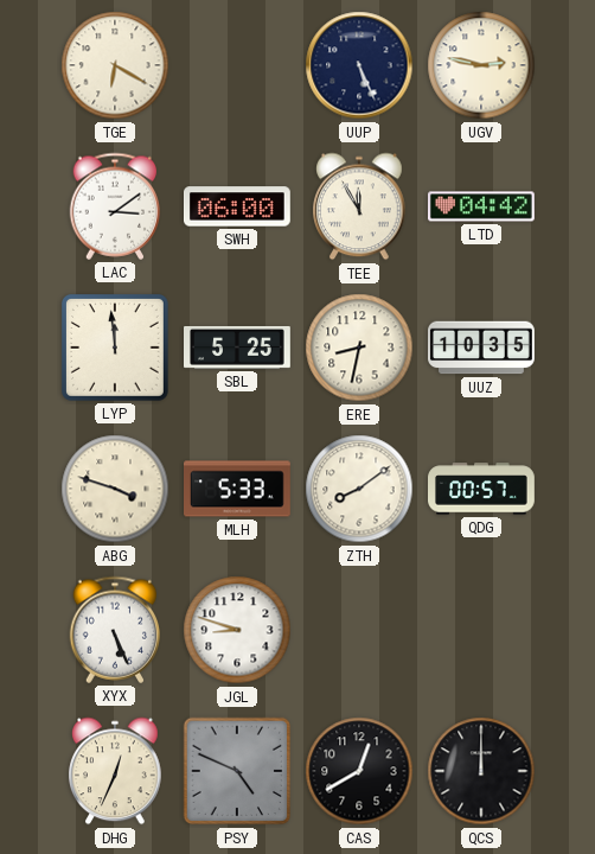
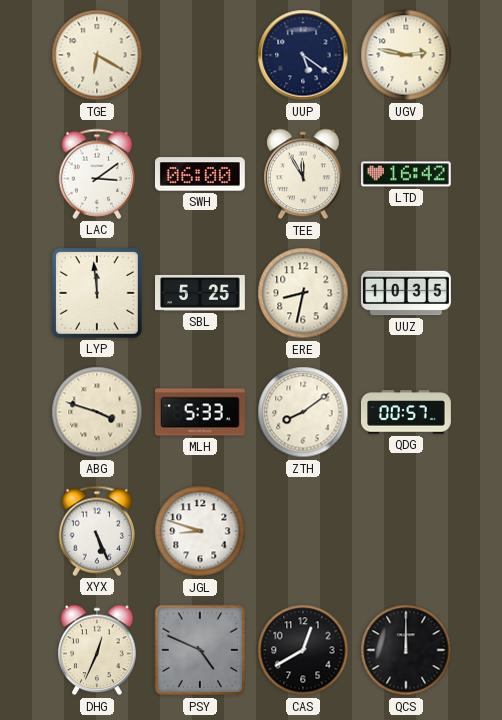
UUP: 5:26 -> 5:21
LTD: 04:42 -> 16:42
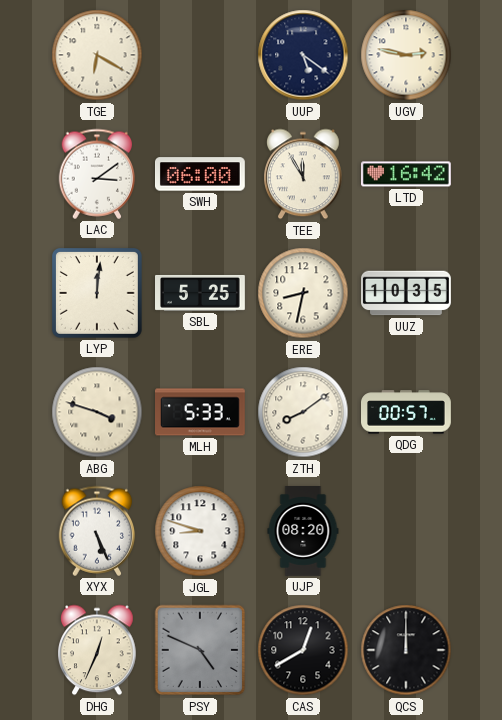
LYP: 11:59 -> 12:01
UJP: none -> 08:20
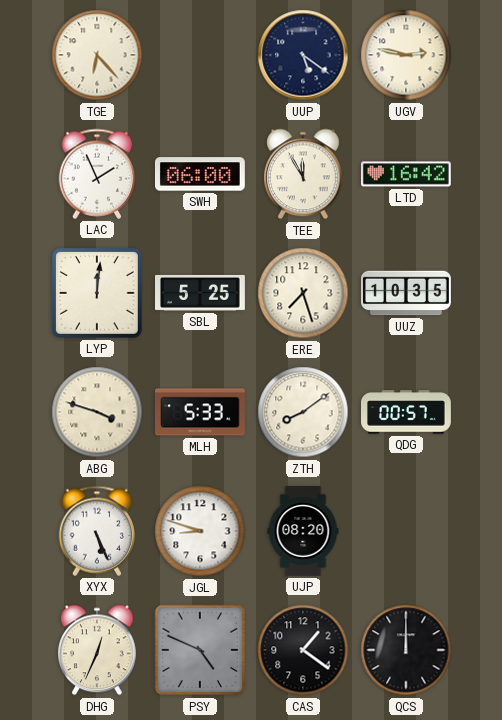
TGE: 6:20 -> 6:23
LAC: 3:09 -> 1:56
ERE: 8:32 -> 7:27
CAS: 12:40 -> 1:21
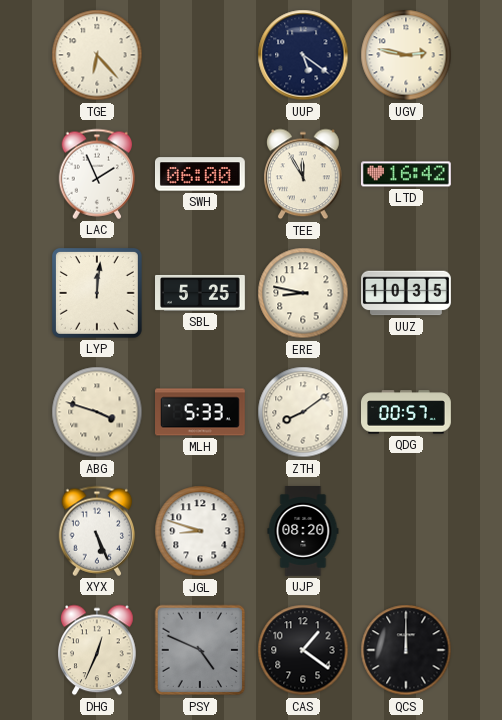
ERE: 7:27 -> 8:47
